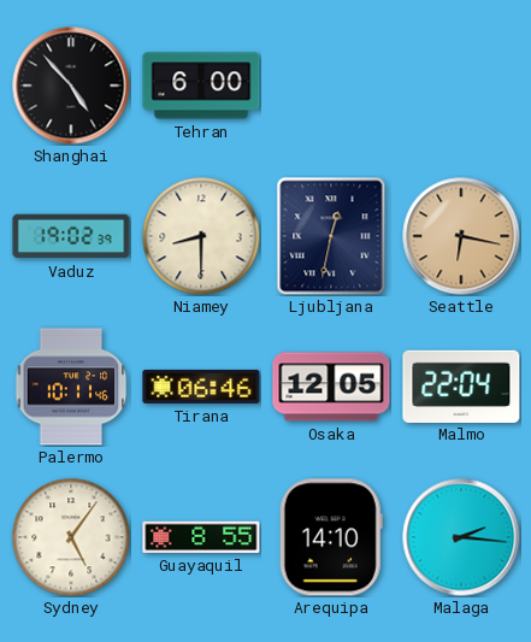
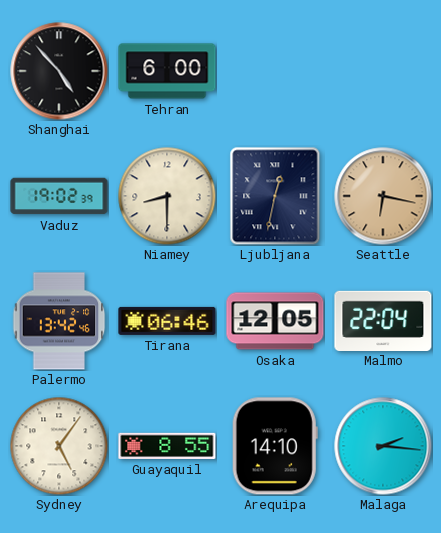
Palermo: 10:11 -> 13:42
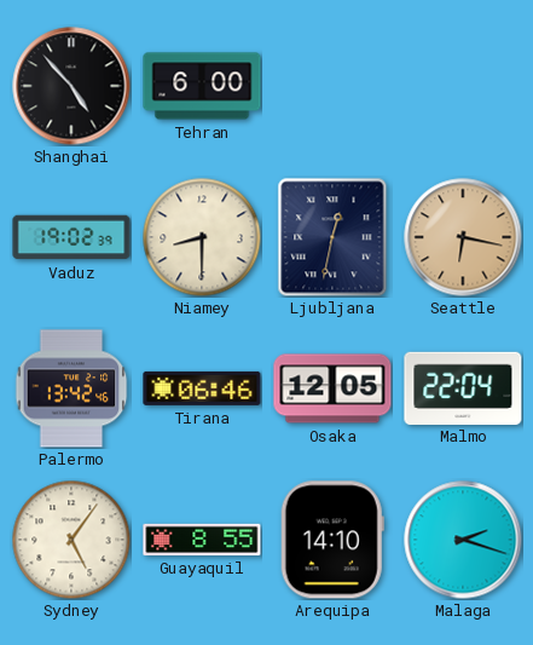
Malaga: 2:16 -> 2:18
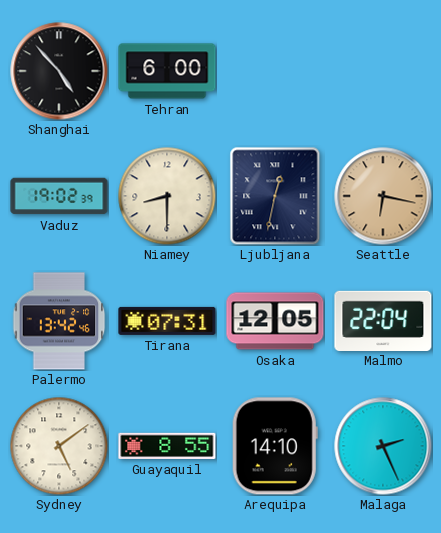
Tirana: 06:46 -> 07:31
Sydney: 5:06 -> 5:09
Malaga: 2:18 -> 2:26
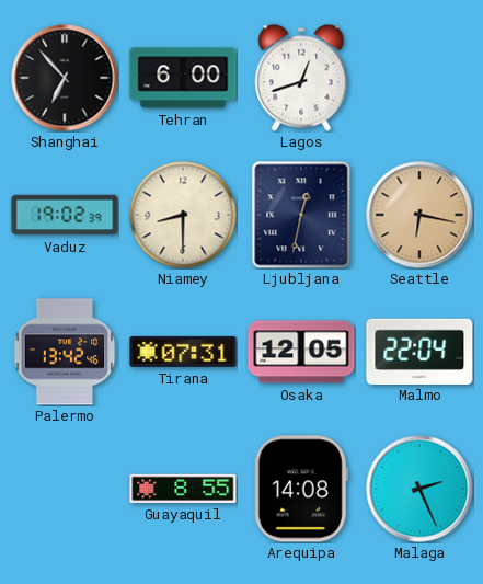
Shanghai: 4:53 -> 6:53
Lagos: none -> 12:42
Sydney: 5:09 -> none
Arequipa: 14:10 -> 14:08
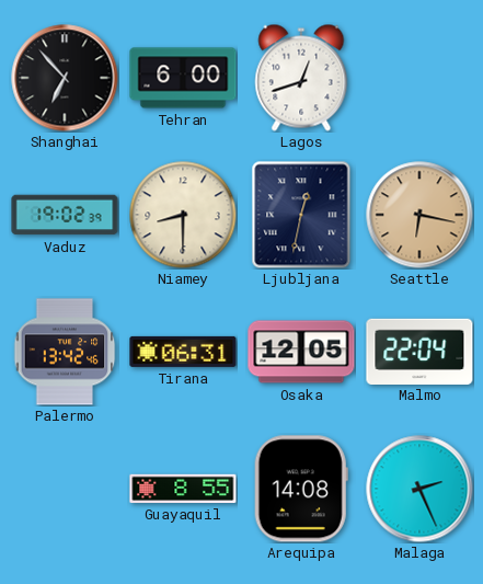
Tirana: 07:31 -> 06:31
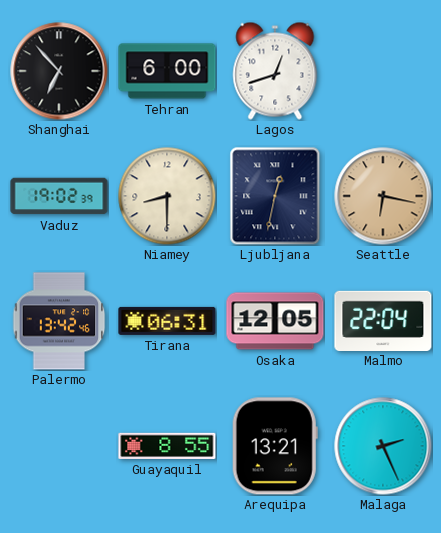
Arequipa: 14:08 -> 13:21
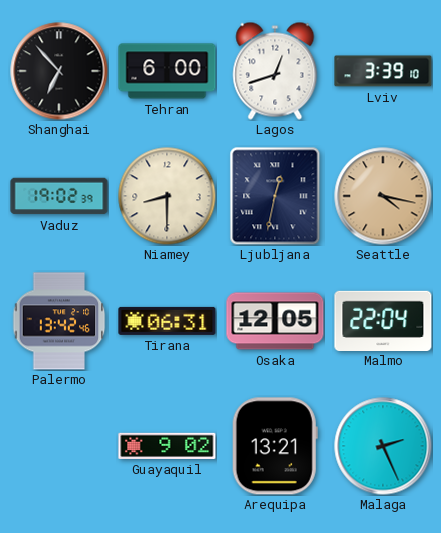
Lviv: none -> 3:39
Seattle: 6:17 -> 4:17
Guayaquil: 8:55 -> 9:02
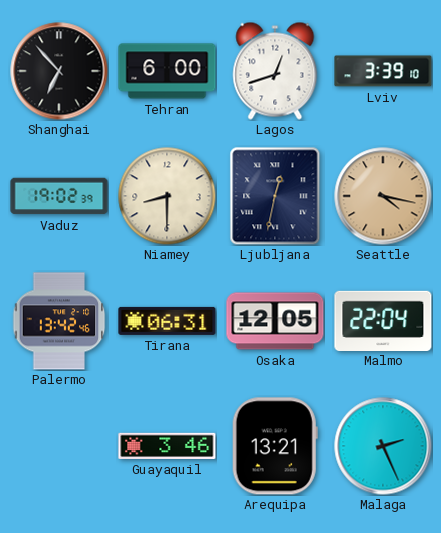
Guayaquil: 9:02 -> 3:46
